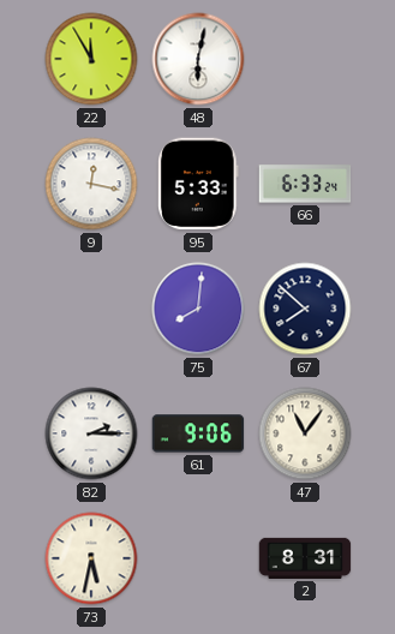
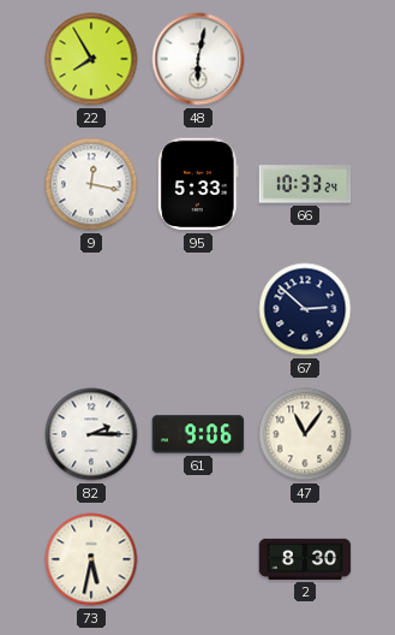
22: 11:55 -> 7:55
66: 6:33 -> 10:33
75: 8:01 -> none
67: 7:52 -> 2:52
2: 8:31 -> 8:30
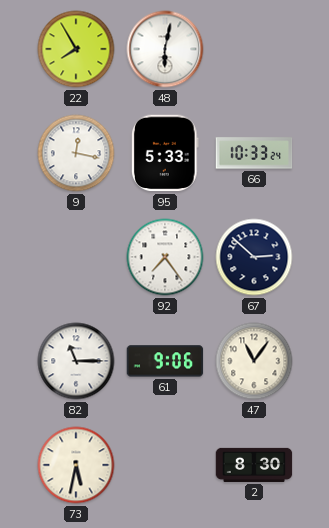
92: none -> 7:24
82: 2:15 -> 11:15
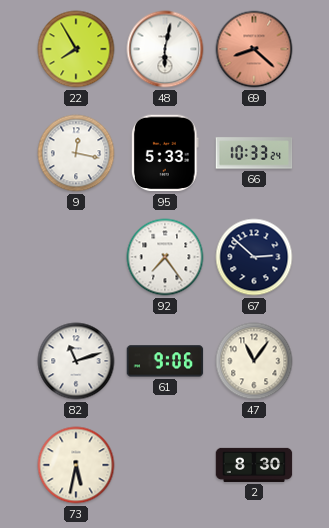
69: none -> 8:22
82: 11:15 -> 11:12
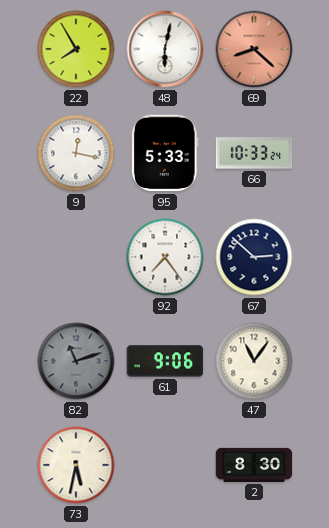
82 dial: white -> grey
